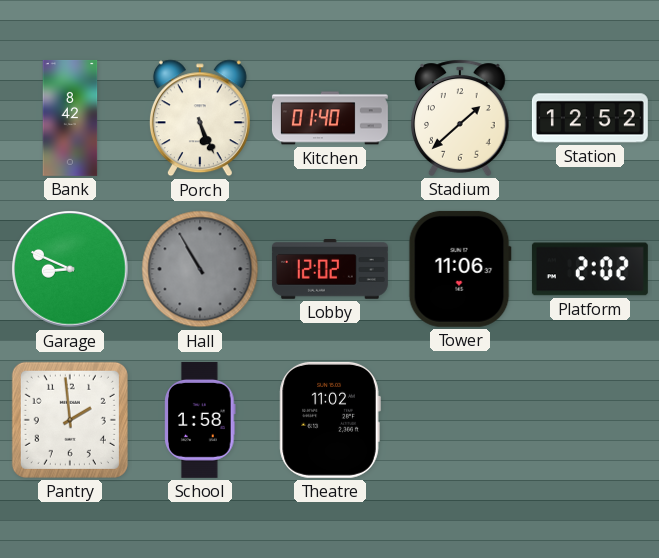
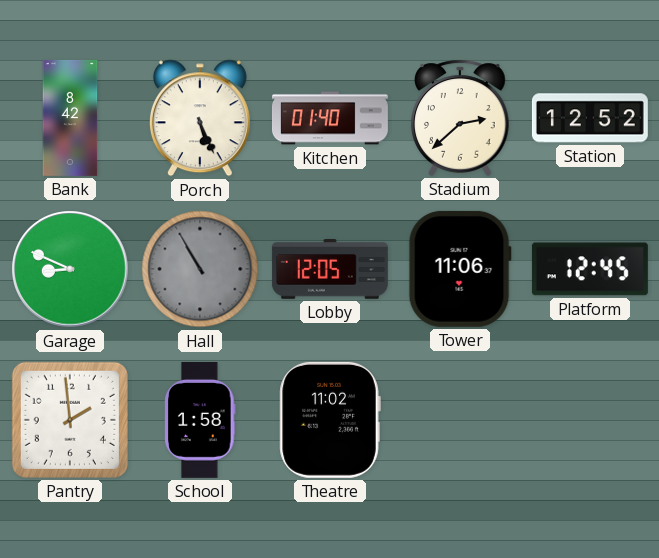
Stadium: 1:38 -> 2:38
Lobby: 12:02 -> 12:05
Platform: 2:02 -> 12:45
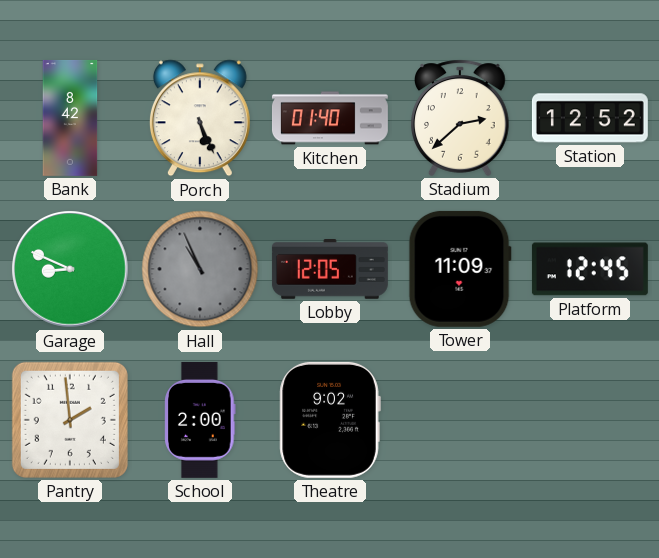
Hall: 10:55 -> 10:56
Tower: 11:06 -> 11:09
School: 1:58 -> 2:00
Theatre: 11:02 -> 9:02
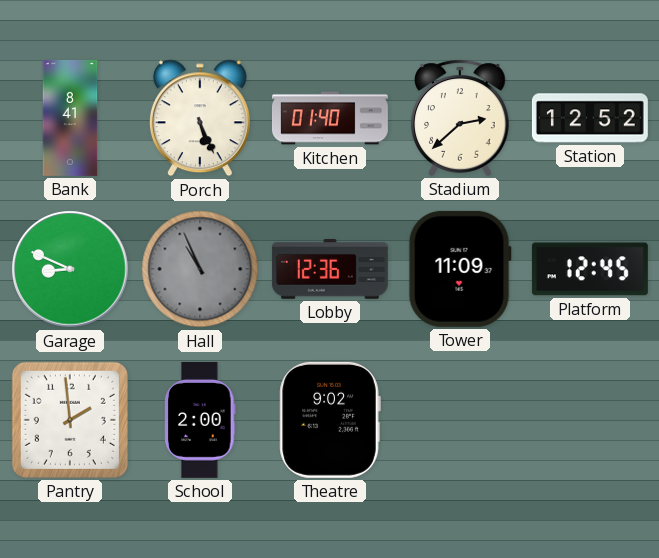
Bank: 8:42 -> 8:41
Lobby: 12:05 -> 12:36
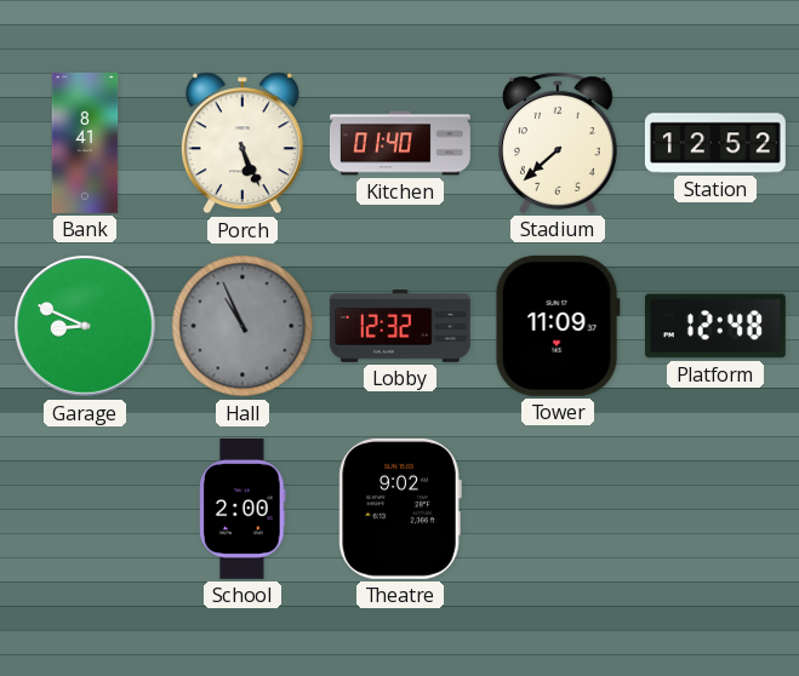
Stadium: 2:38 -> 7:38
Lobby: 12:36 -> 12:32
Platform: 12:45 -> 12:48
Pantry: 1:59 -> none
